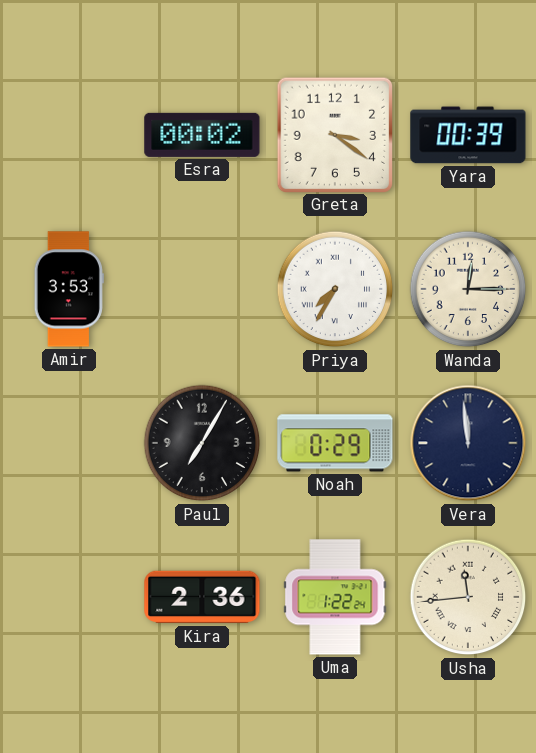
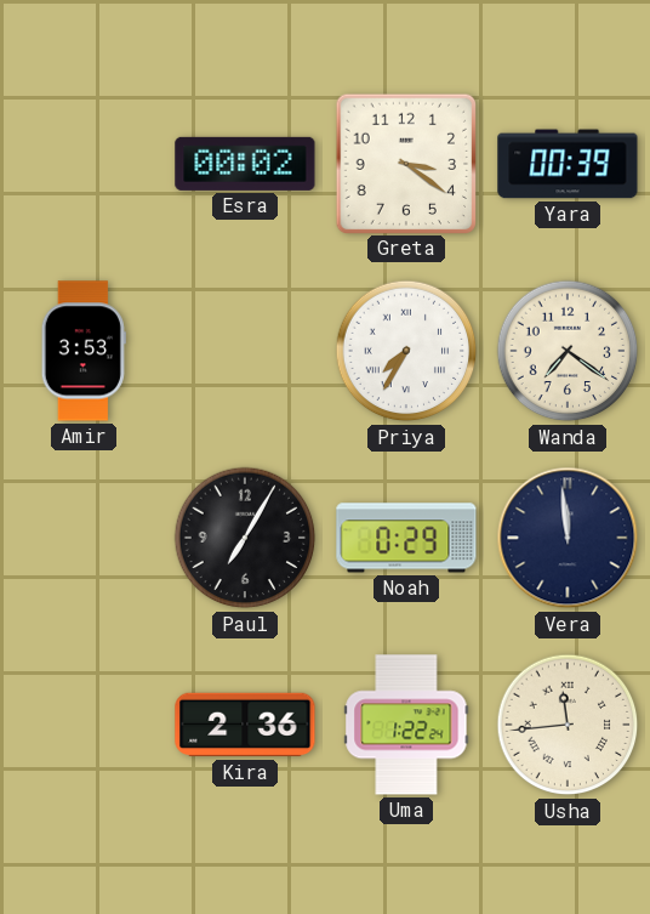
Wanda: 12:15 -> 7:21
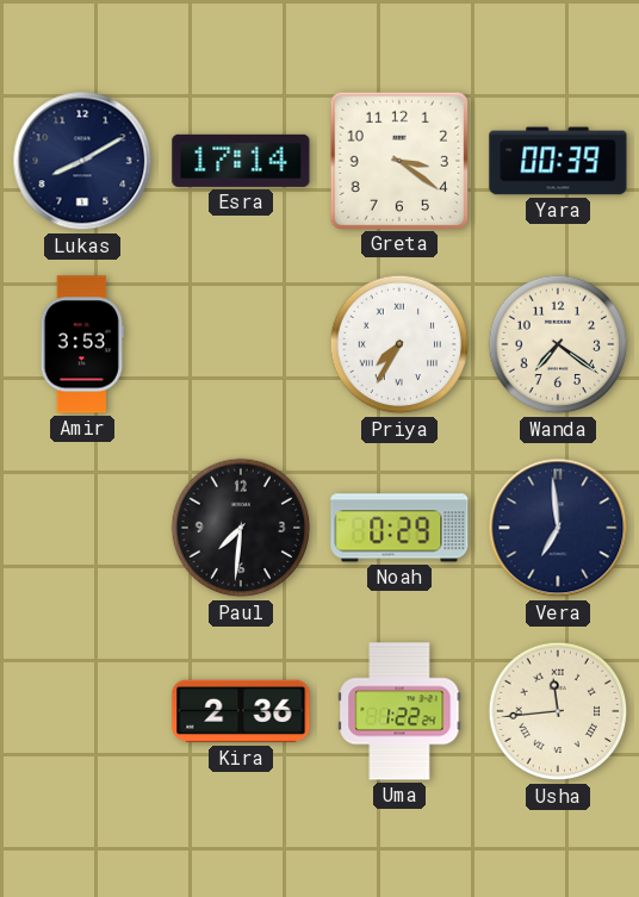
Lukas: none -> 8:10
Esra: 00:02 -> 17:14
Paul: 7:05 -> 7:31
Vera: 11:59 -> 6:59
